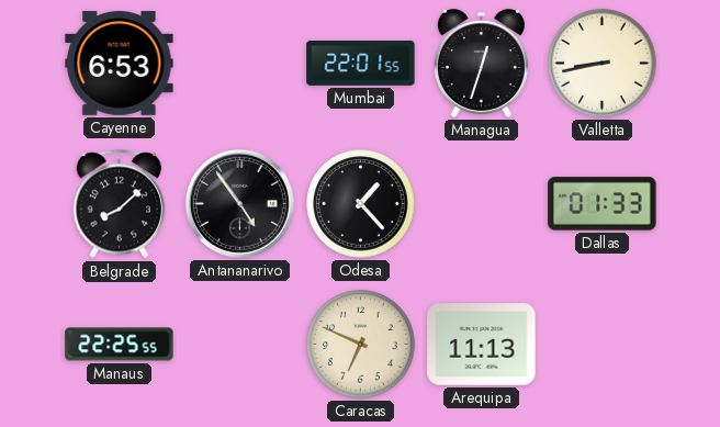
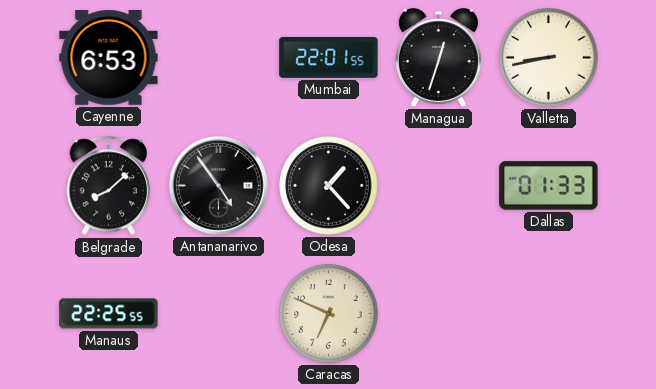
Arequipa: 11:13 -> none
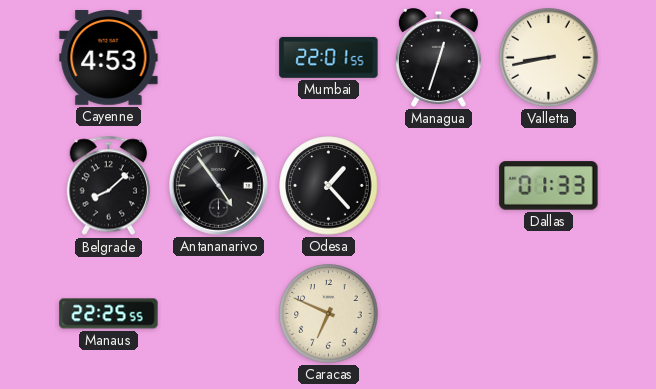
Cayenne: 6:53 -> 4:53
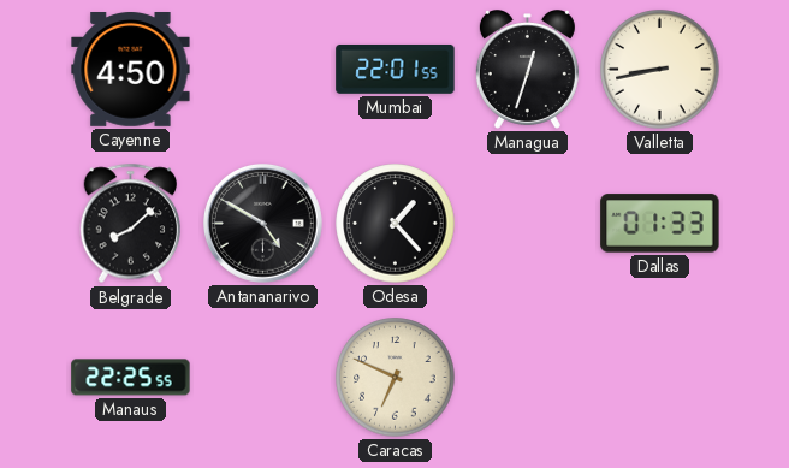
Cayenne: 4:53 -> 4:50
Antananarivo: 4:54 -> 4:50
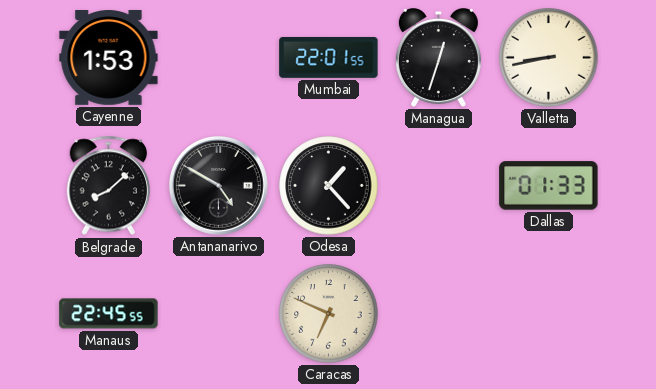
Cayenne: 4:50 -> 1:53
Manaus: 22:25 -> 22:45
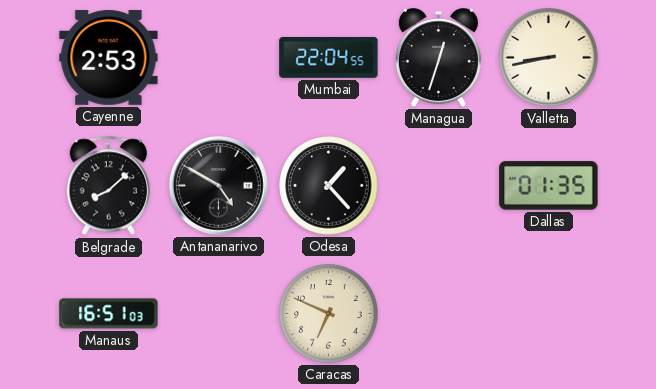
Cayenne: 1:53 -> 2:53
Mumbai: 22:01 -> 22:04
Dallas: 01:33 -> 01:35
Manaus: 22:45 -> 16:51
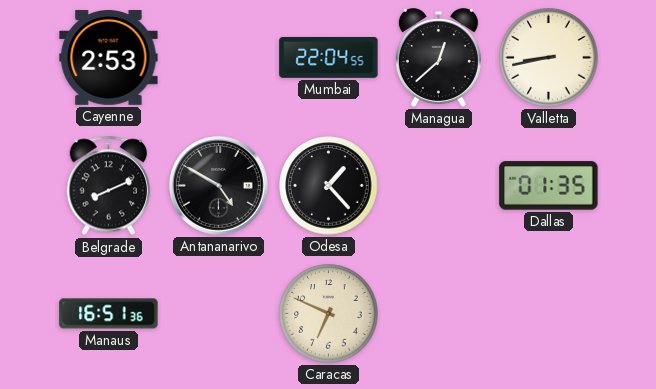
Managua: 12:33 -> 12:38
Belgrade: 8:08 -> 8:11
Manaus: 16:51:03 -> 16:51:36
